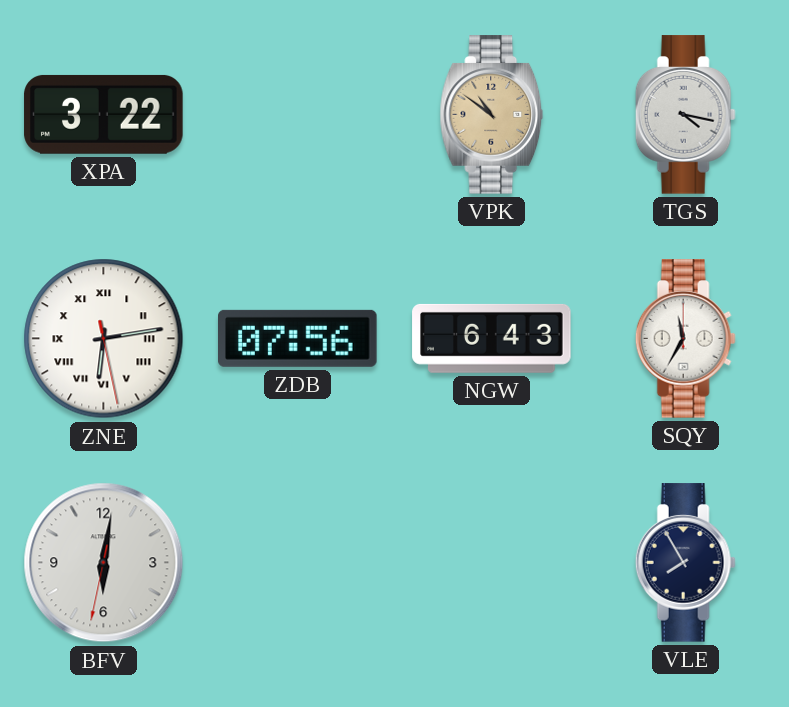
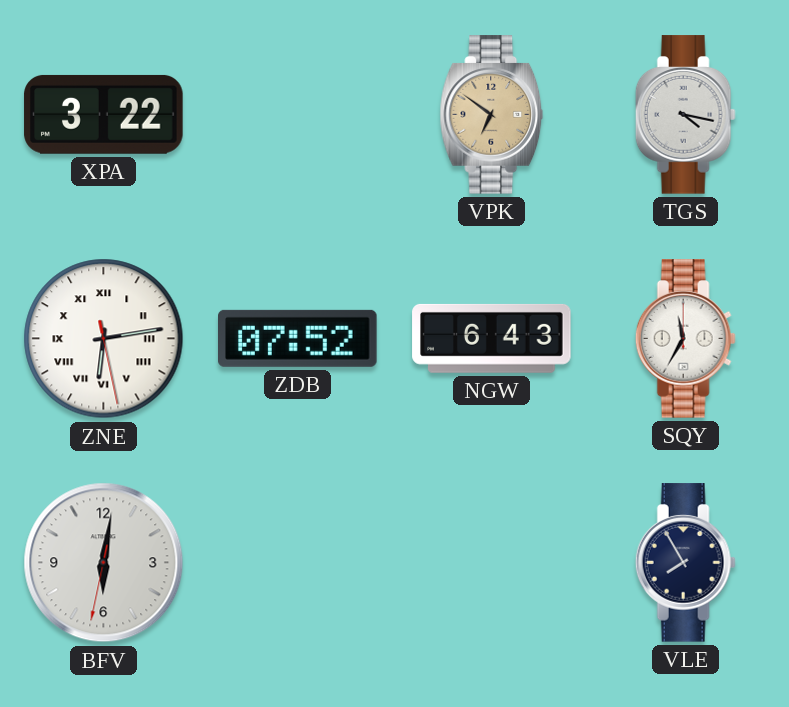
VPK: 10:51 -> 6:51
ZDB: 07:56 -> 07:52
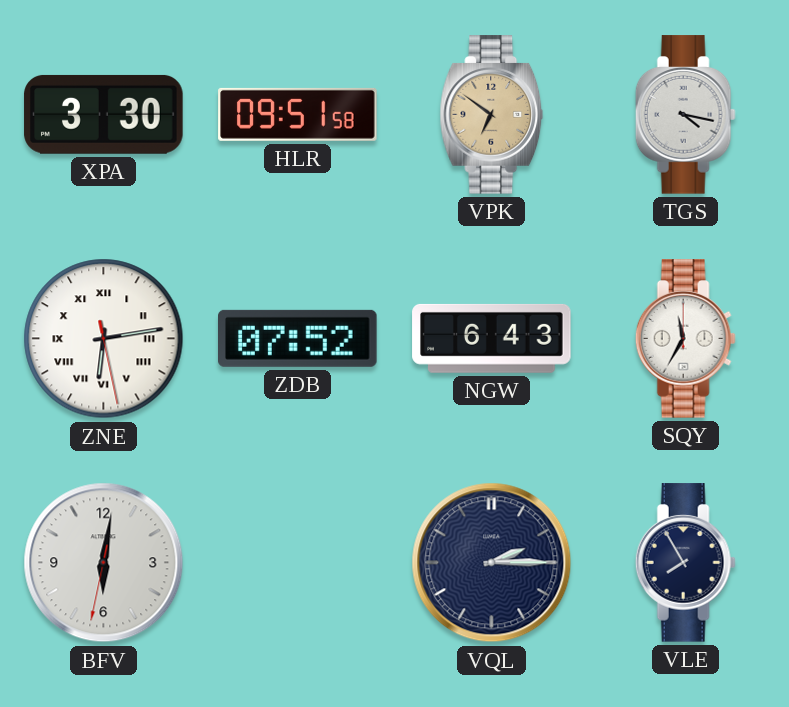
XPA: 3:22 -> 3:30
HLR: none -> 09:51
VQL: none -> 2:15
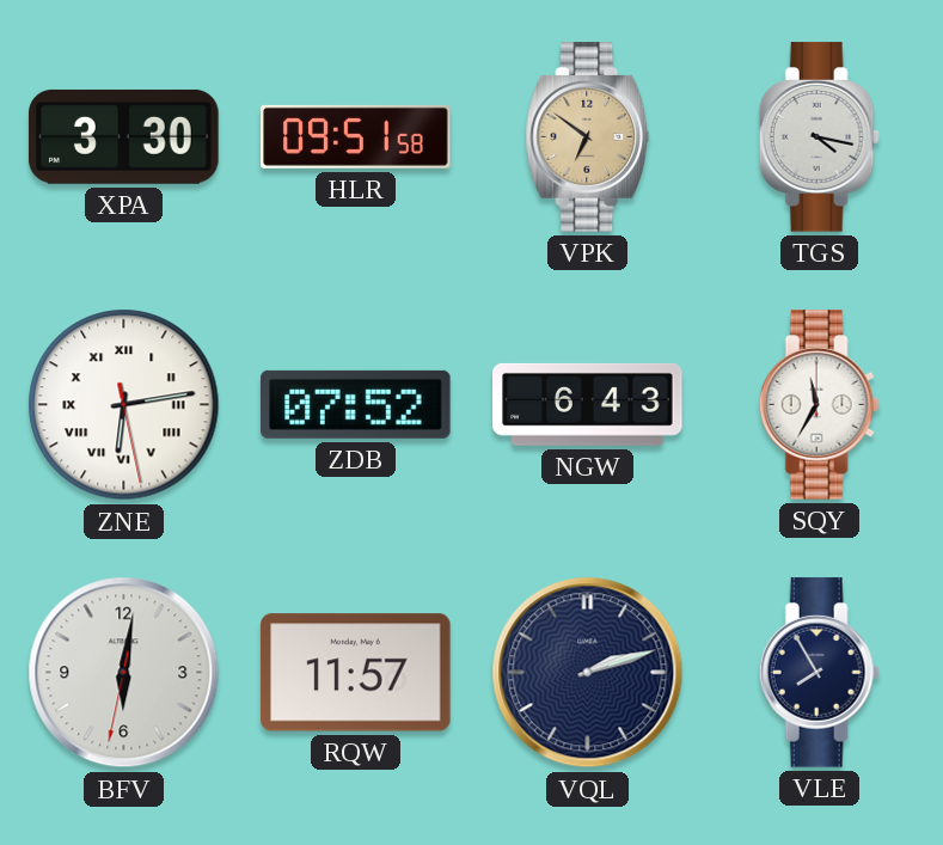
RQW: none -> 11:57
VQL: 2:15 -> 2:12
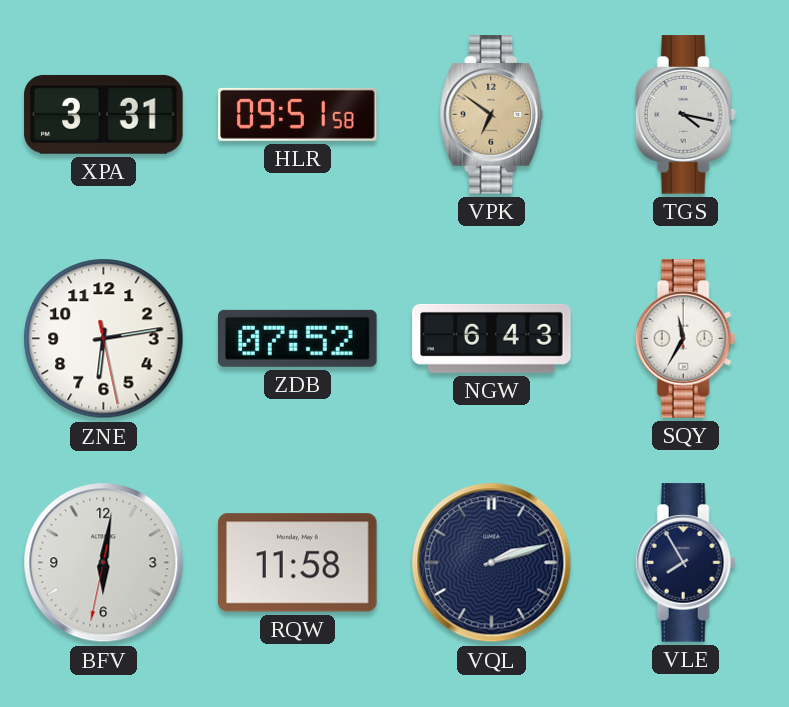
XPA: 3:30 -> 3:31
ZNE numerals: Roman -> Arabic
RQW: 11:57 -> 11:58
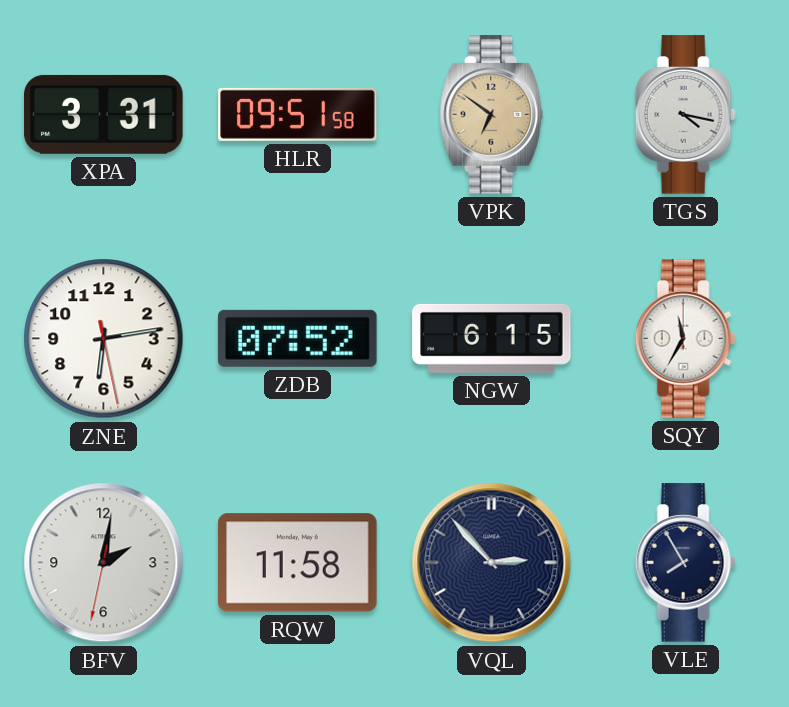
NGW: 6:43 -> 6:15
BFV: 6:01 -> 2:01
VQL: 2:12 -> 2:53
